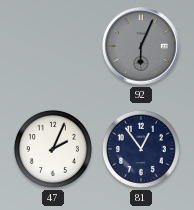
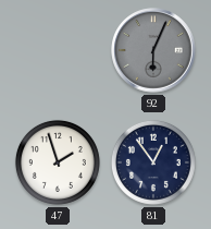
47: 2:04 -> 1:57
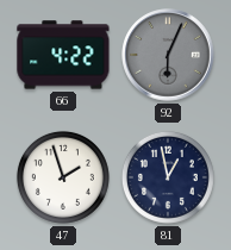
66: none -> 4:22
81: 12:54 -> 12:58
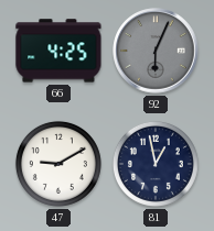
66: 4:22 -> 4:25
47: 1:57 -> 9:10
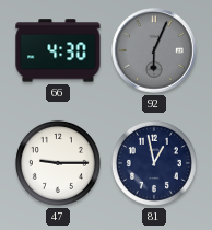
66: 4:25 -> 4:30
47: 9:10 -> 9:15
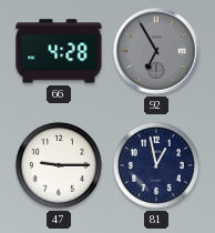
66: 4:30 -> 4:28
92: 6:04 -> 6:55
